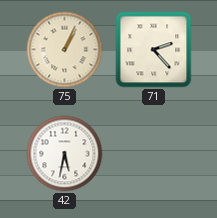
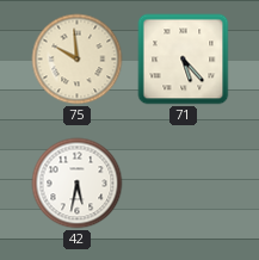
75: 1:04 -> 9:59
71: 2:23 -> 5:23
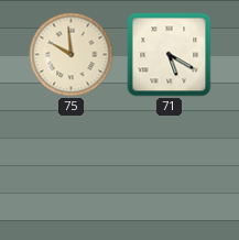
71: 5:23 -> 5:20
42: 5:32 -> none
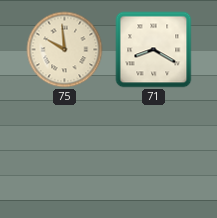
71: 5:20 -> 8:20
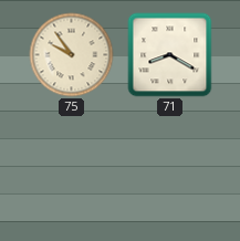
75: 9:59 -> 9:54
